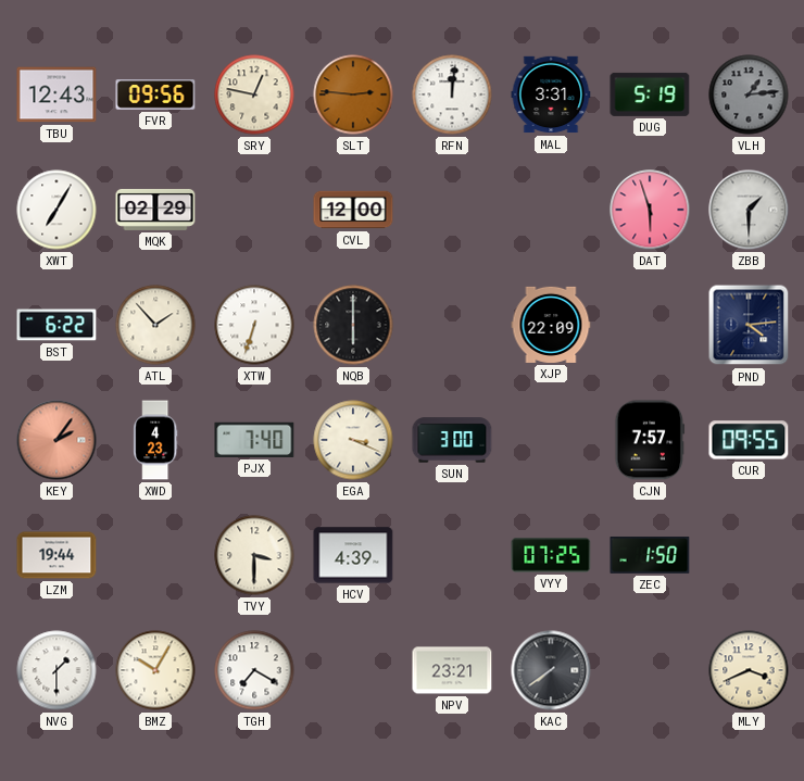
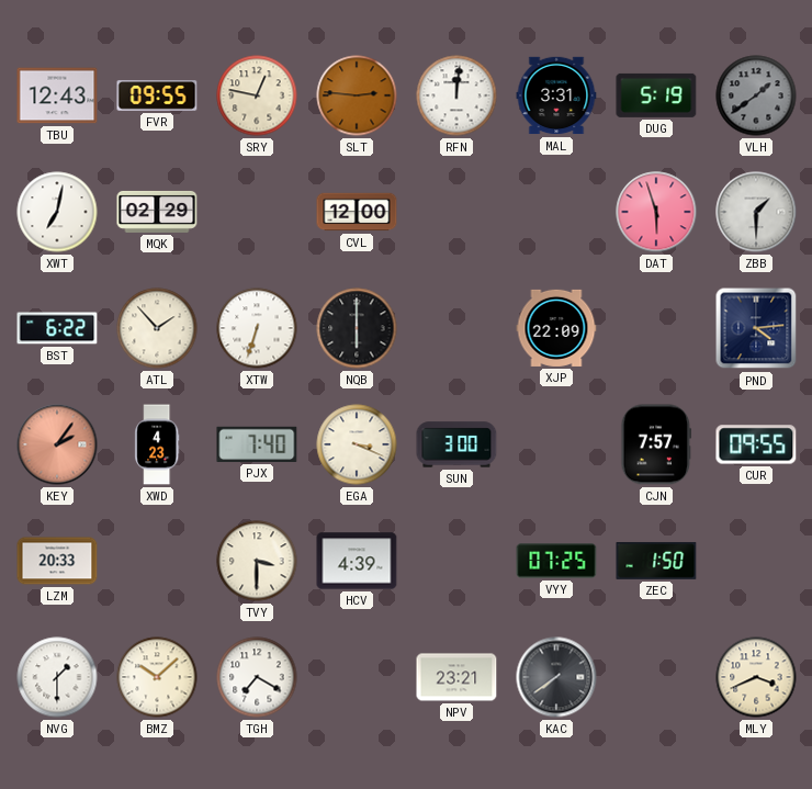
FVR: 09:56 -> 09:55
VLH: 1:14 -> 1:39
XWT: 7:05 -> 7:02
LZM: 19:44 -> 20:33
BMZ: 10:05 -> 10:08
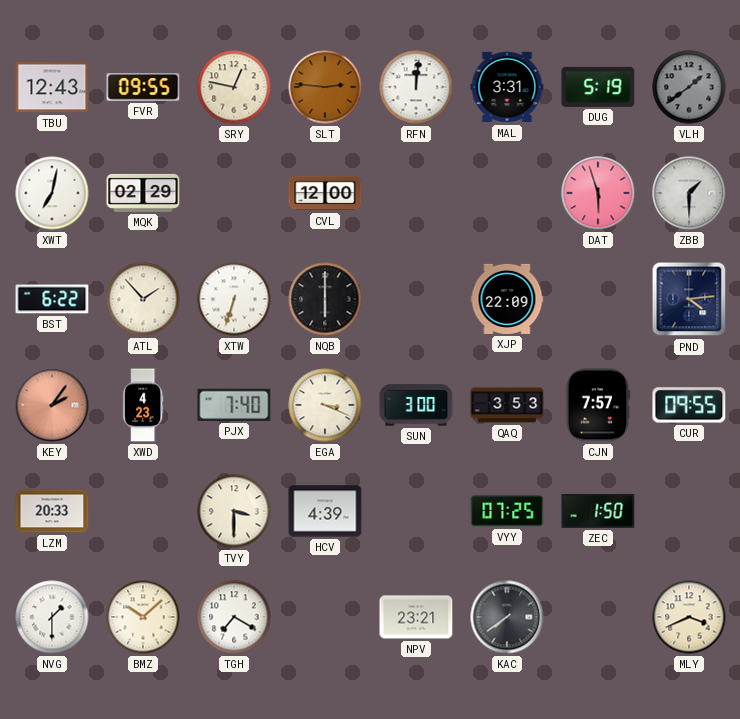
QAQ: none -> 3:53
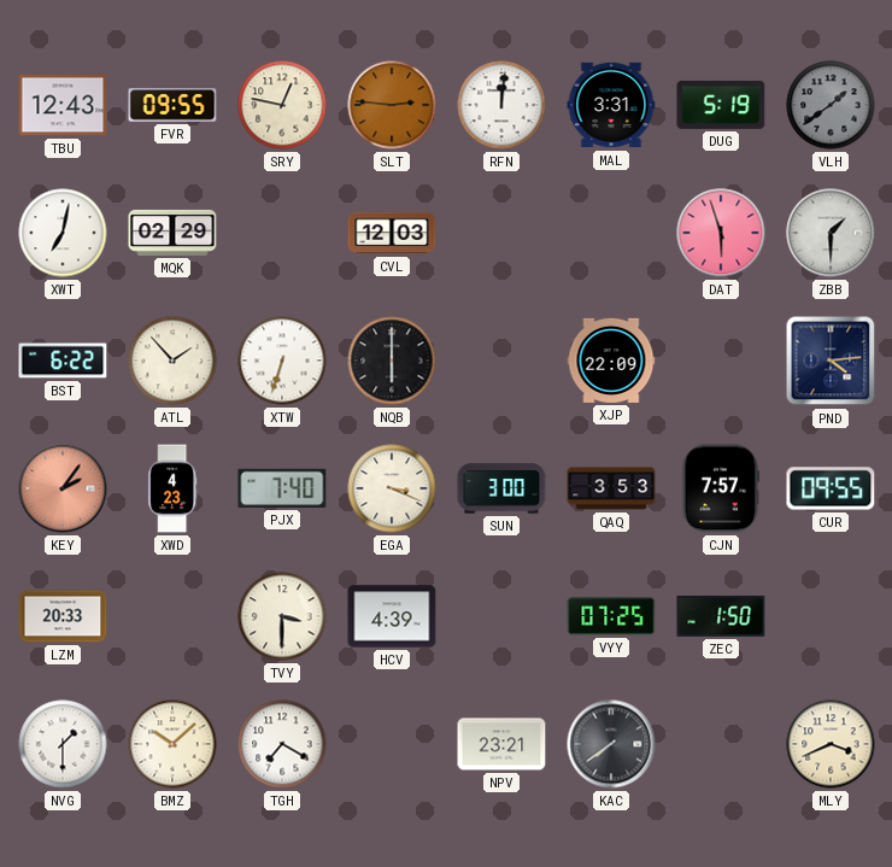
CVL: 12:00 -> 12:03
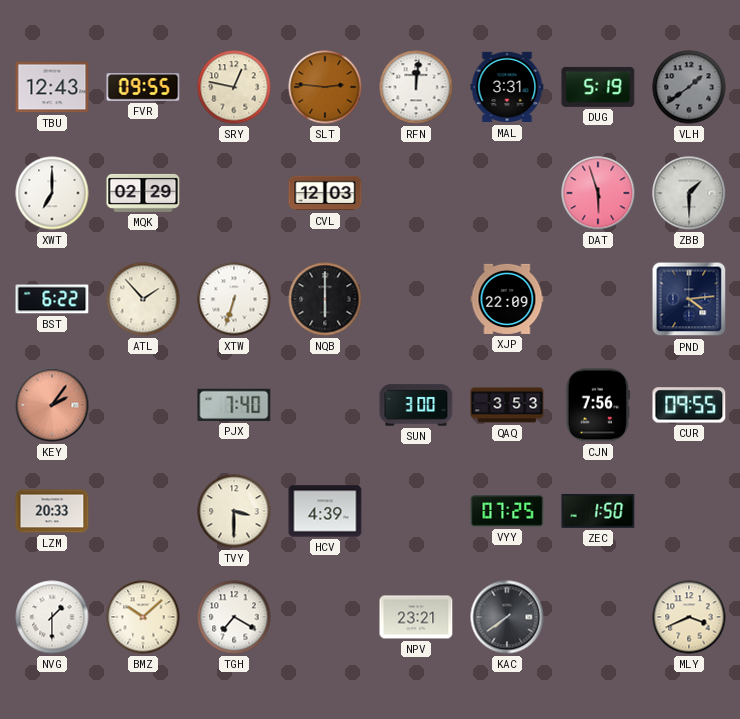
XWT: 7:02 -> 7:00
XWD: 4:23 -> none
EGA: 3:19 -> none
CJN: 7:57 -> 7:56
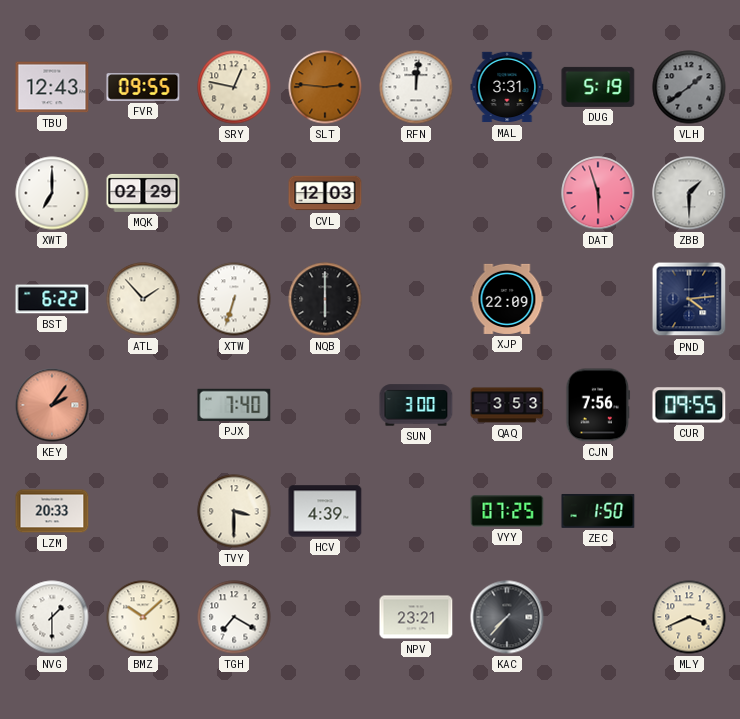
KAC: 7:39 -> 7:37
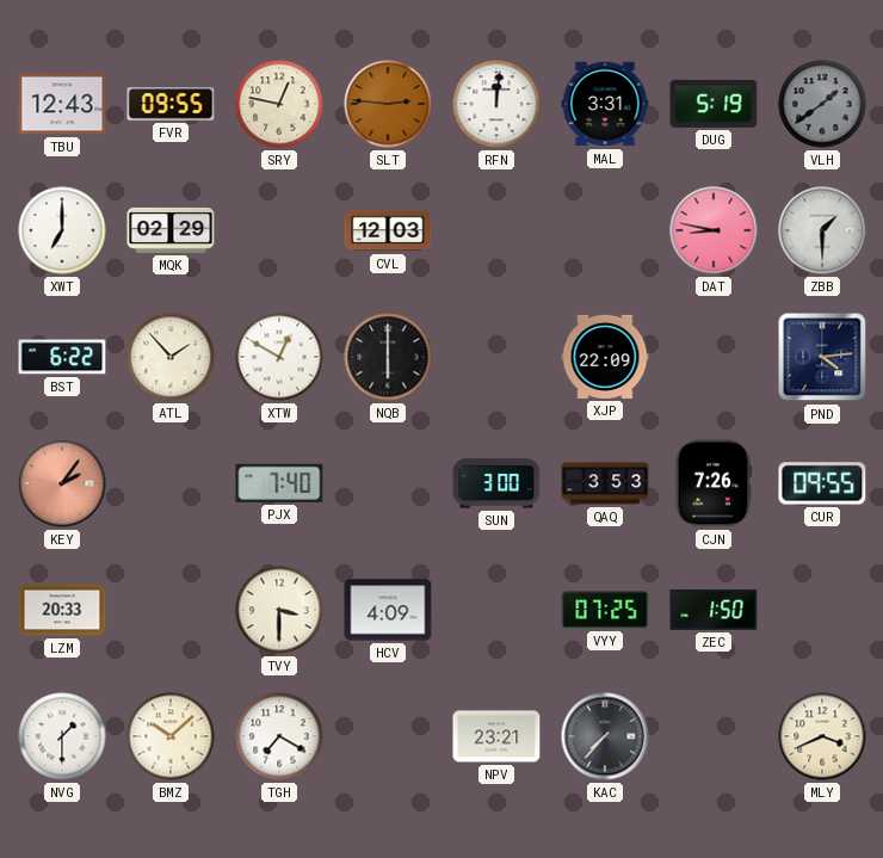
DAT: 5:57 -> 8:47
XTW: 6:33 -> 12:50
CJN: 7:56 -> 7:26
HCV: 4:39 -> 4:09
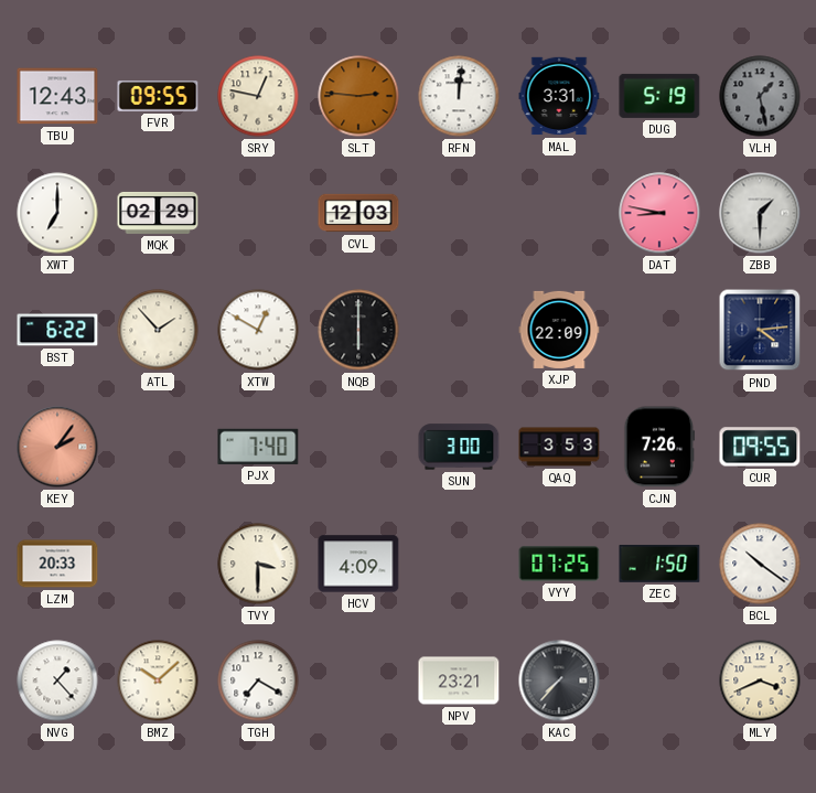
VLH: 1:39 -> 1:28
BCL: none -> 10:21
NVG: 1:30 -> 1:23
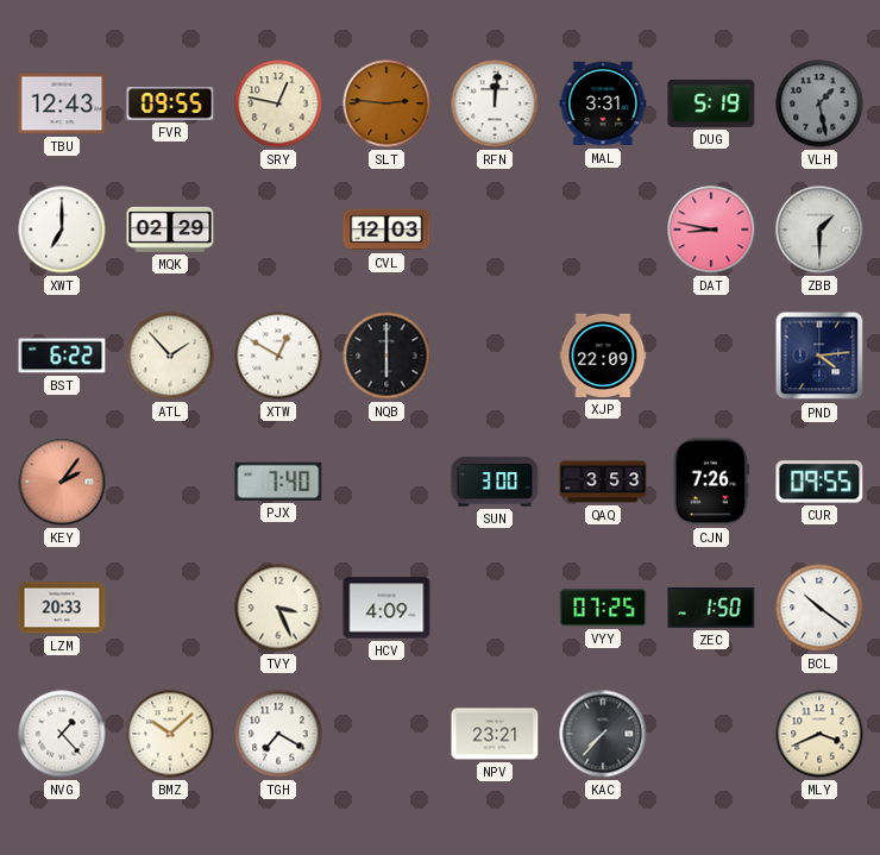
TVY: 3:30 -> 3:26
